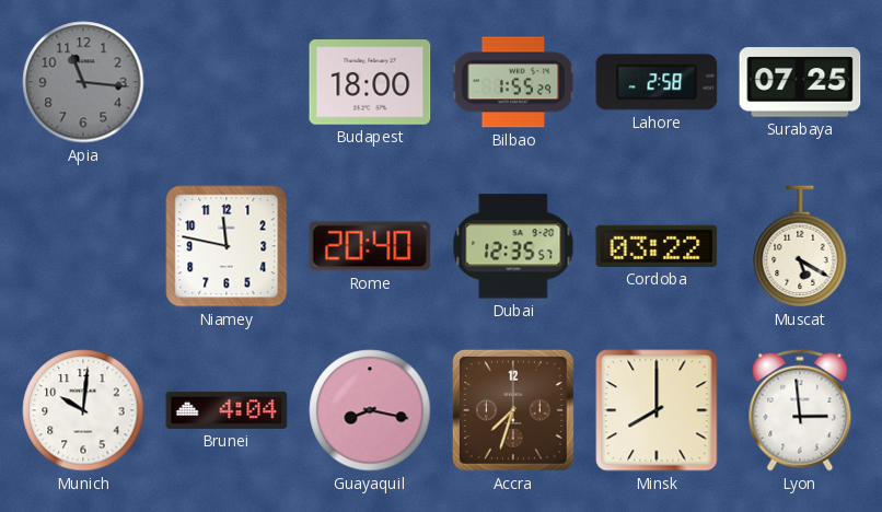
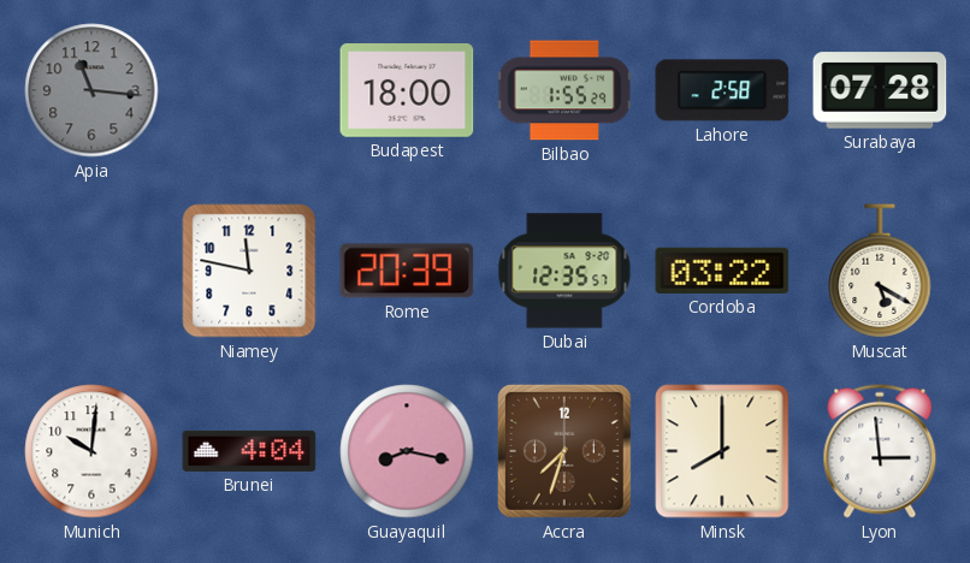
Surabaya: 07:25 -> 07:28
Rome: 20:40 -> 20:39
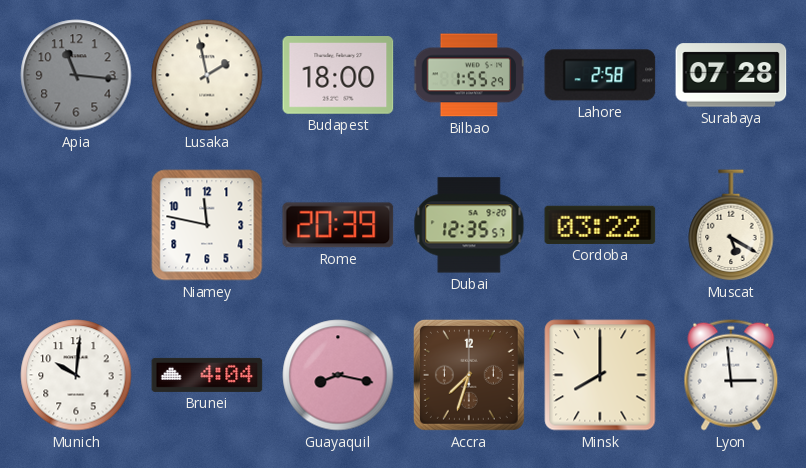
Lusaka: none -> 1:58
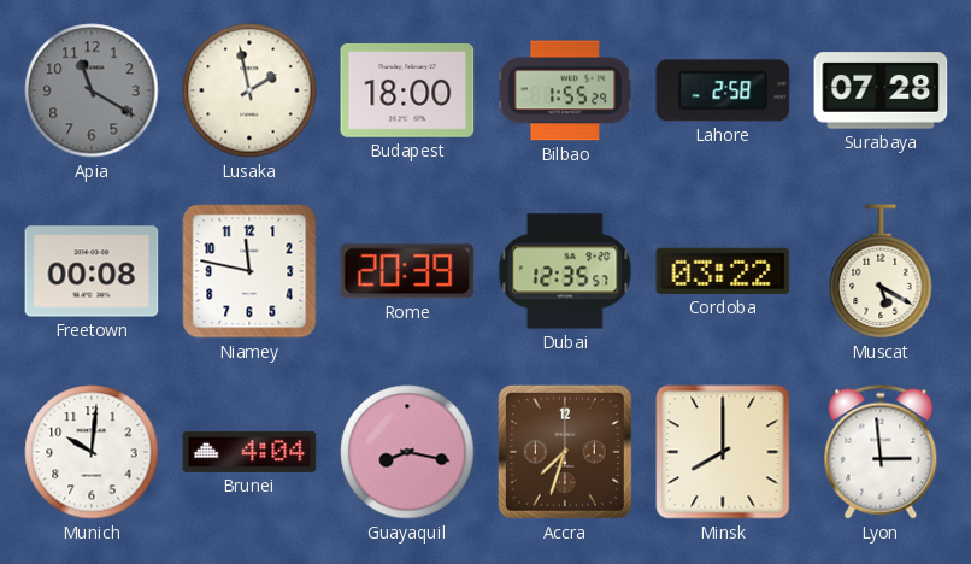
Apia: 11:16 -> 11:20
Freetown: none -> 00:08
